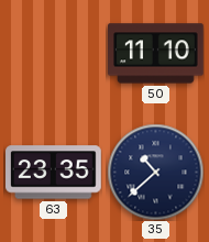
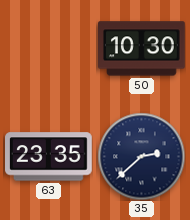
50: 11:10 -> 10:30
35: 10:38 -> 2:38
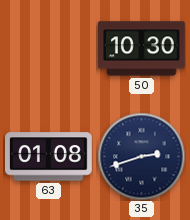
63: 23:35 -> 01:08
35: 2:38 -> 2:42
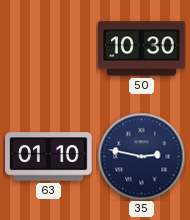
63: 01:08 -> 01:10
35: 2:42 -> 2:47
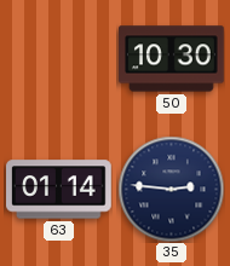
63: 01:10 -> 01:14
35: 2:47 -> 2:46
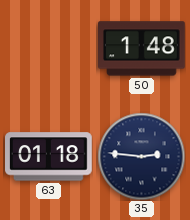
50: 10:30 -> 1:48
63: 01:14 -> 01:18
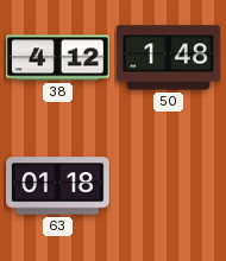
38: none -> 4:12
35: 2:46 -> none
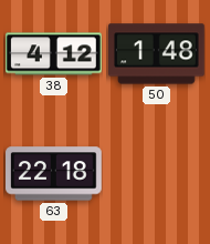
63: 01:18 -> 22:18
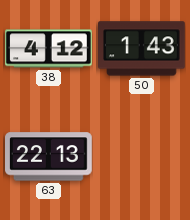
50: 1:48 -> 1:43
63: 22:18 -> 22:13
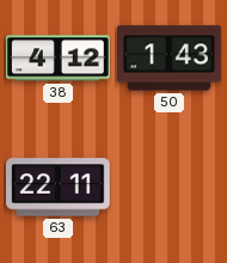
63: 22:13 -> 22:11
